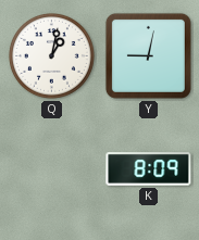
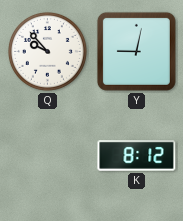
Q: 1:02 -> 9:53
K: 8:09 -> 8:12
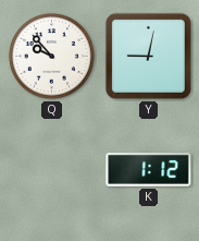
K: 8:12 -> 1:12
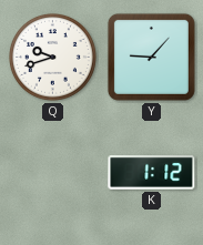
Q: 9:53 -> 9:42
Y: 9:02 -> 9:07
